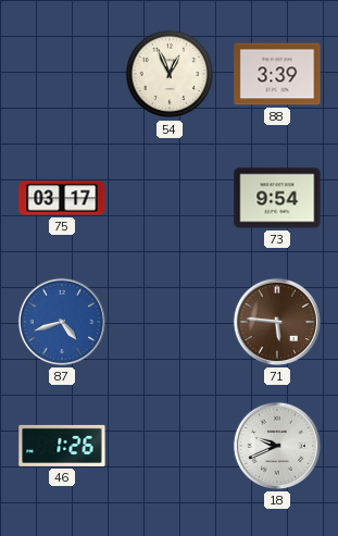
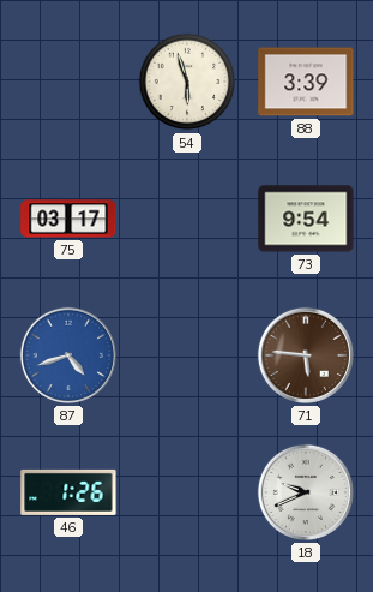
54: 12:56 -> 5:57
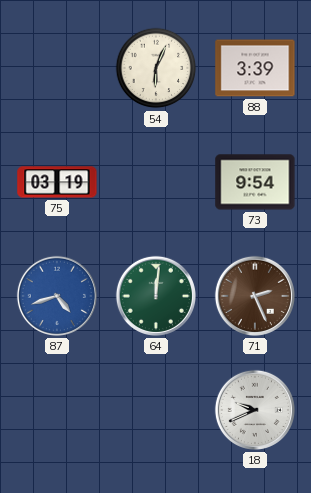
54: 5:57 -> 6:04
75: 03:17 -> 03:19
64: none -> 12:01
71: 5:46 -> 2:26
46: 1:26 -> none
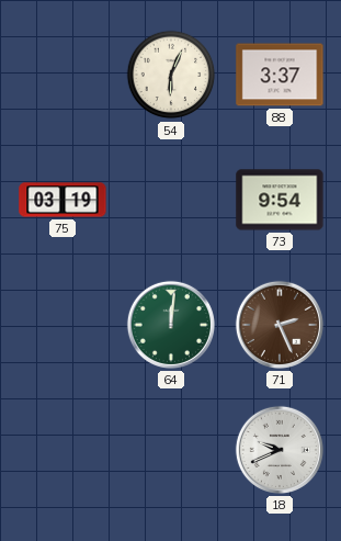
88: 3:39 -> 3:37
87: 4:42 -> none
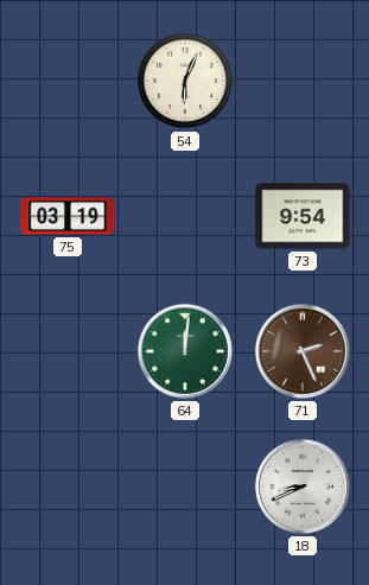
88: 3:37 -> none
18: 9:41 -> 8:41
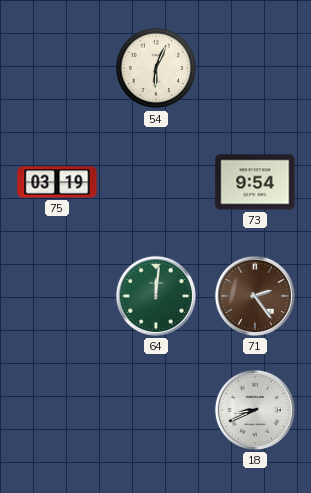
71: 2:26 -> 2:24
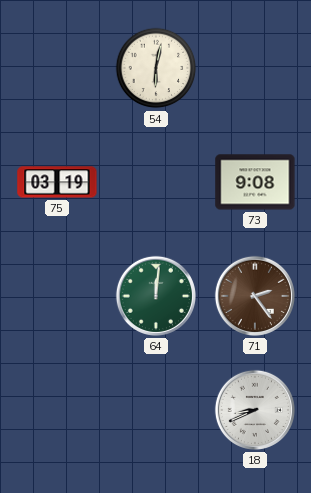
54: 6:04 -> 6:02
73: 9:54 -> 9:08
